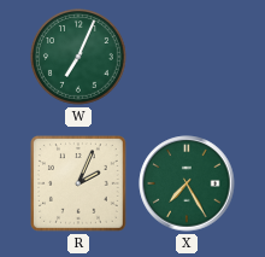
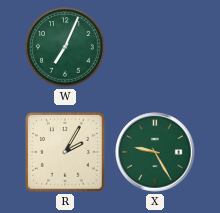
R: 2:04 -> 2:05
X: 7:25 -> 9:25
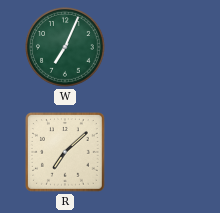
R: 2:05 -> 7:08
X: 9:25 -> none
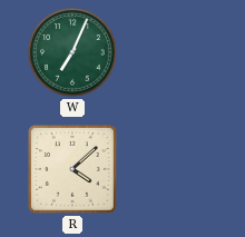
R: 7:08 -> 4:08
